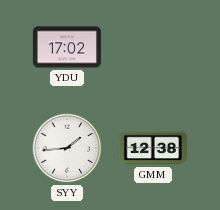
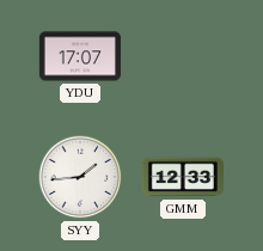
YDU: 17:02 -> 17:07
GMM: 12:38 -> 12:33
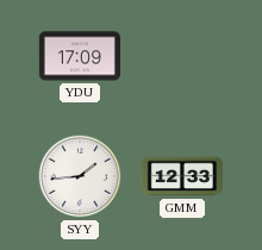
YDU: 17:07 -> 17:09
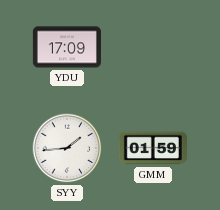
GMM: 12:33 -> 01:59
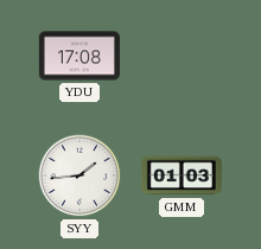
YDU: 17:09 -> 17:08
GMM: 01:59 -> 01:03
